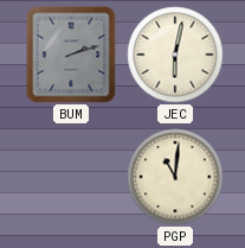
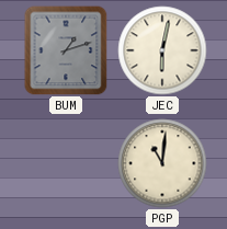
BUM: 2:12 -> 1:12
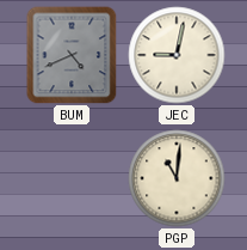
BUM: 1:12 -> 4:41
JEC: 6:02 -> 9:02
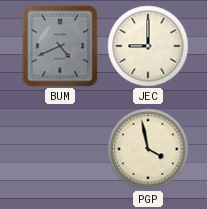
JEC: 9:02 -> 9:00
PGP: 11:01 -> 3:58
